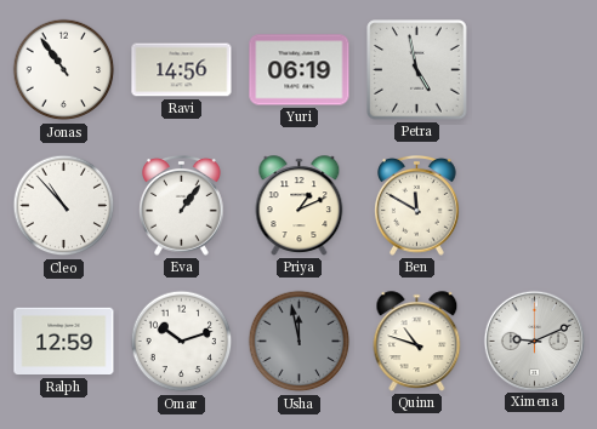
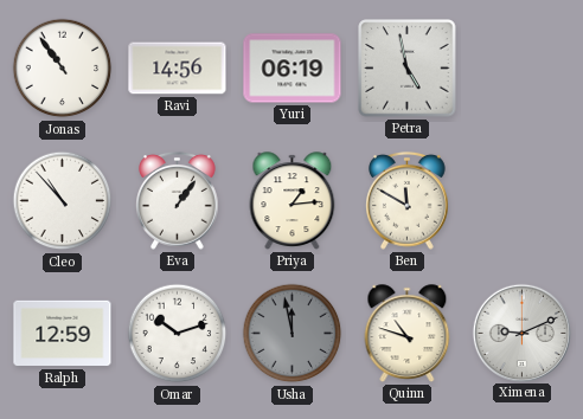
Priya: 1:11 -> 1:14
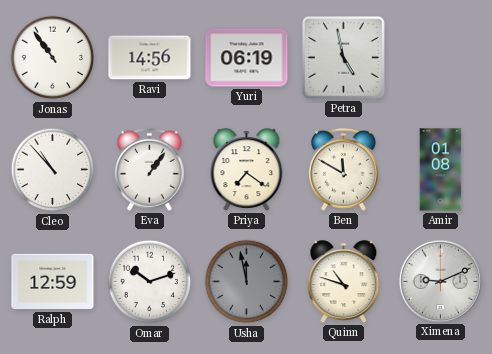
Priya: 1:14 -> 7:21
Amir: none -> 01:08
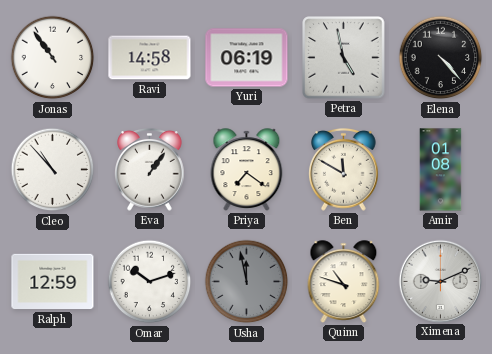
Ravi: 14:56 -> 14:58
Elena: none -> 4:23
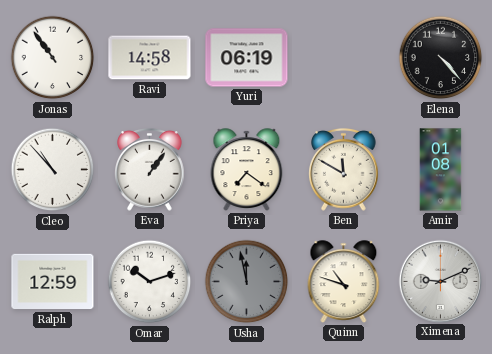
Petra: 4:58 -> none
